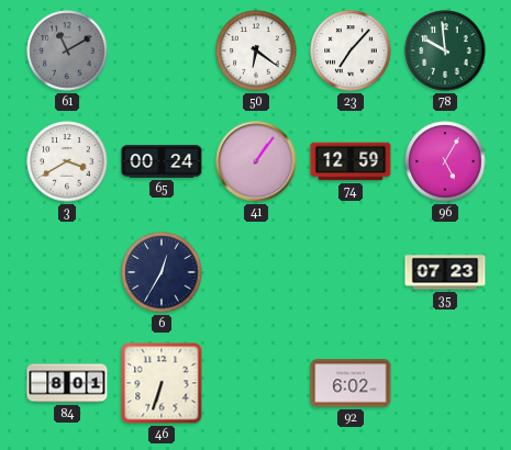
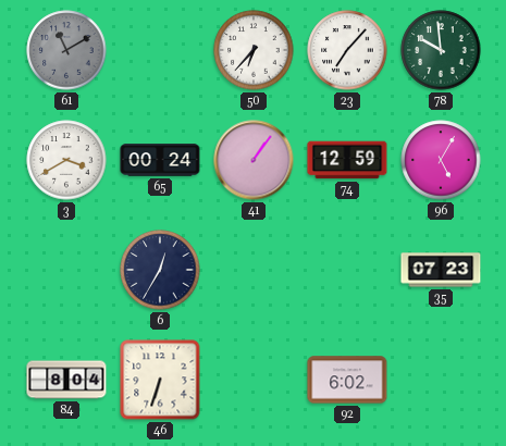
50: 6:21 -> 6:37
84: 8:01 -> 8:04
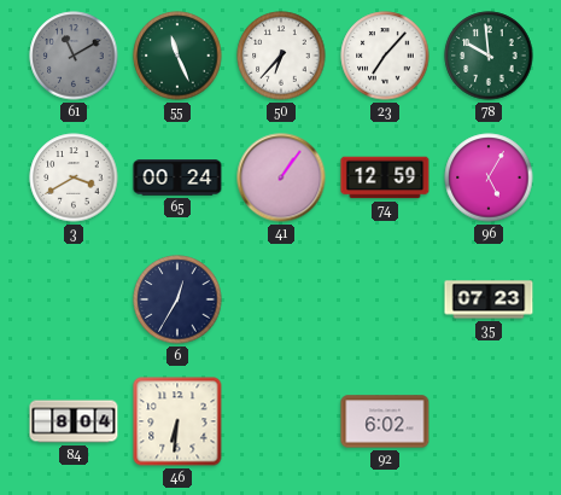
55: none -> 11:26
46: 6:33 -> 6:31
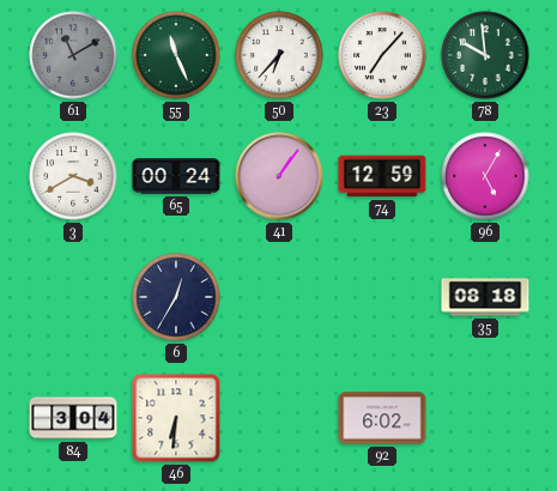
35: 07:23 -> 08:18
84: 8:04 -> 3:04
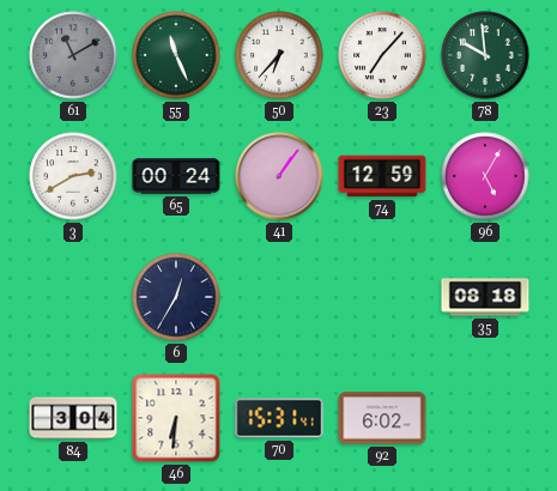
3: 3:40 -> 2:40
70: none -> 15:31
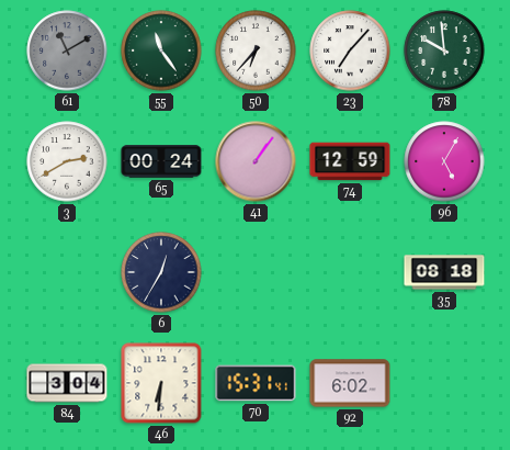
55: 11:26 -> 11:24
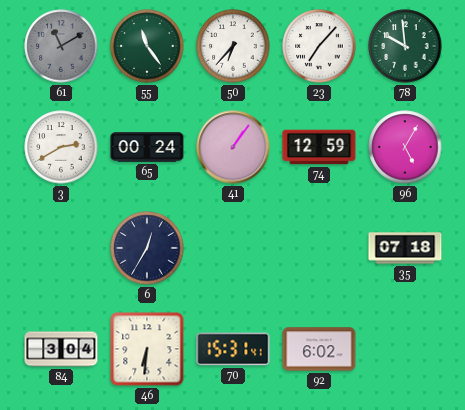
35: 08:18 -> 07:18
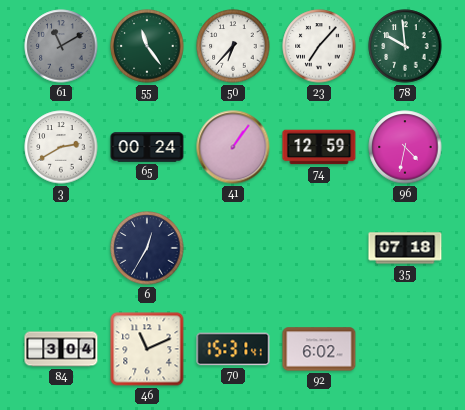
96: 5:05 -> 4:32
46: 6:31 -> 11:11
